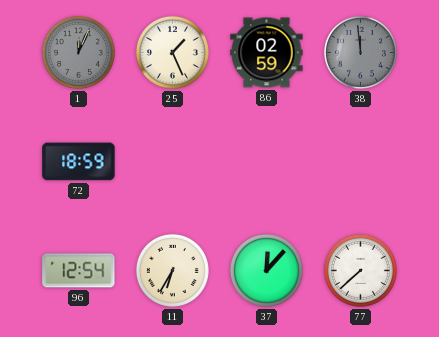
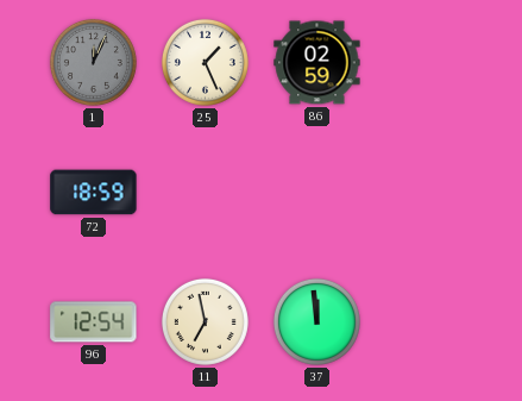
38: 11:59 -> none
11: 6:35 -> 6:58
37: 12:07 -> 11:59
77: 7:38 -> none
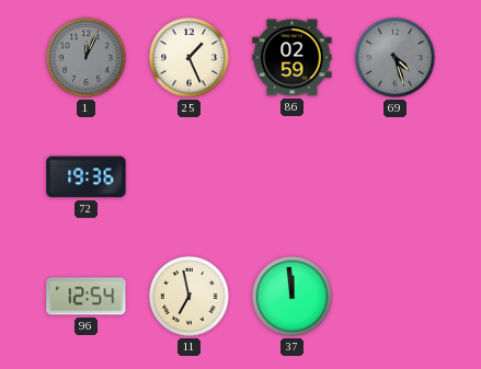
69: none -> 4:27
72: 18:59 -> 19:36
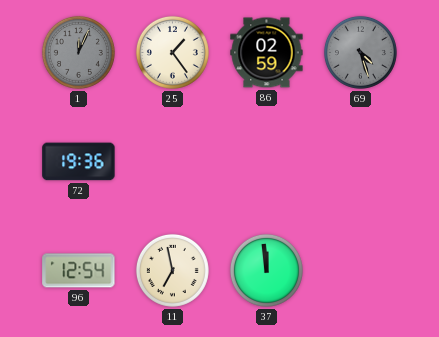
25: 1:26 -> 1:24
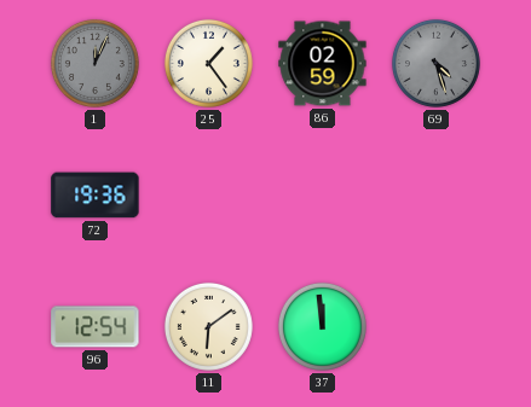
11: 6:58 -> 6:09
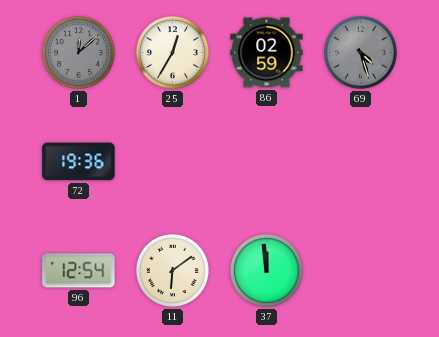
1: 12:04 -> 12:08
25: 1:24 -> 12:35
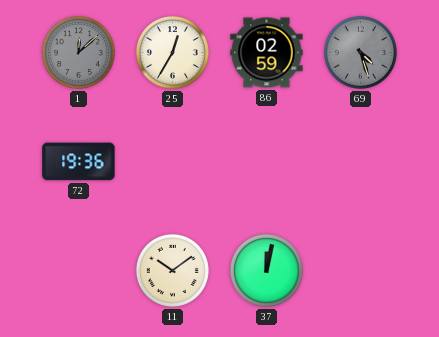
96: 12:54 -> none
11: 6:09 -> 10:09
37: 11:59 -> 12:02
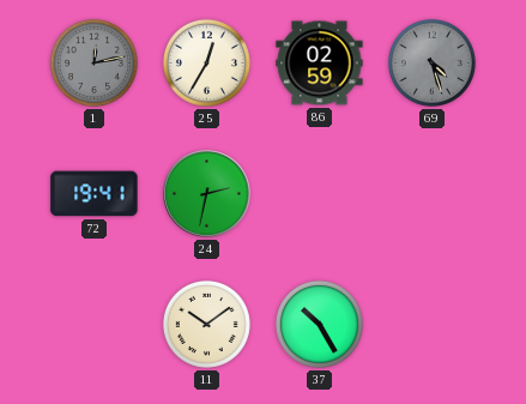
1: 12:08 -> 12:13
72: 19:36 -> 19:41
24: none -> 2:32
37: 12:02 -> 10:25
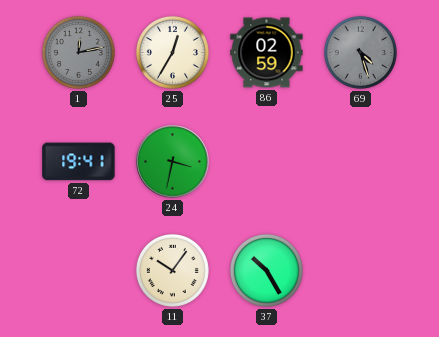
24: 2:32 -> 3:32
11: 10:09 -> 10:06
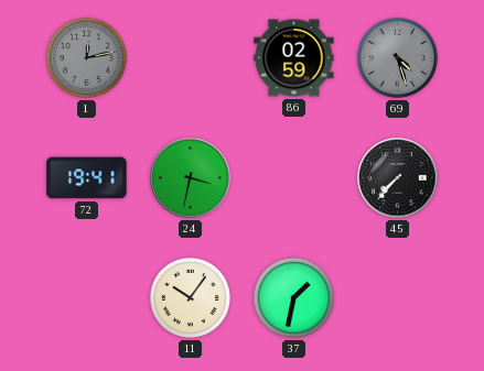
25: 12:35 -> none
45: none -> 7:37
37: 10:25 -> 1:32
